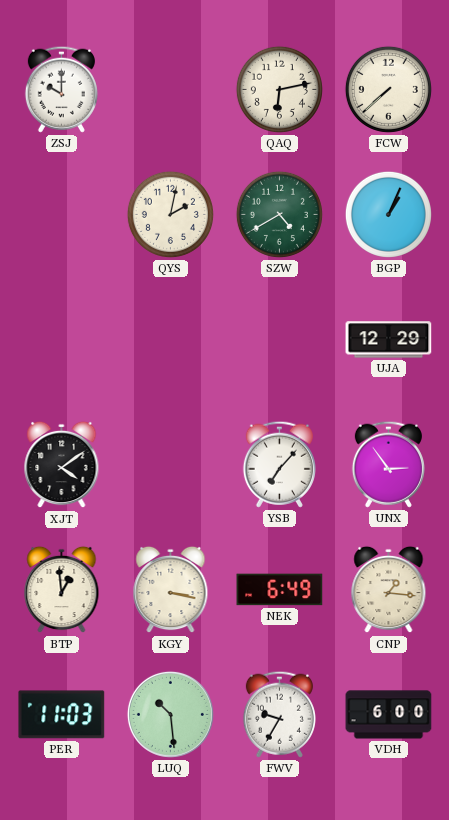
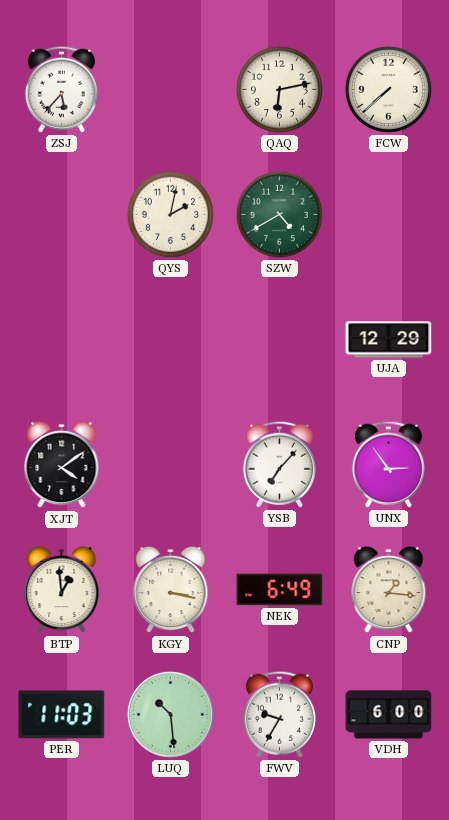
ZSJ: 10:00 -> 5:37
BGP: 1:04 -> none
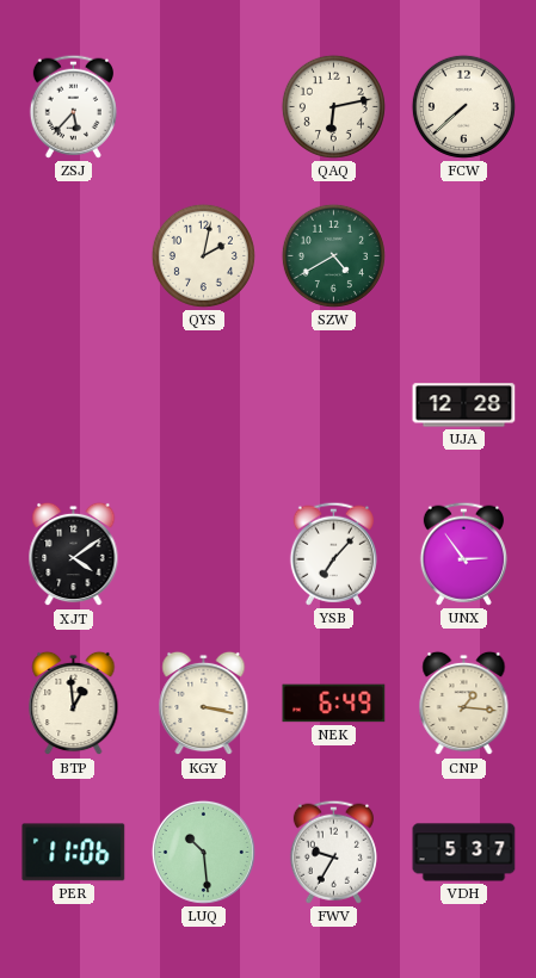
UJA: 12:29 -> 12:28
PER: 11:03 -> 11:06
VDH: 6:00 -> 5:37
